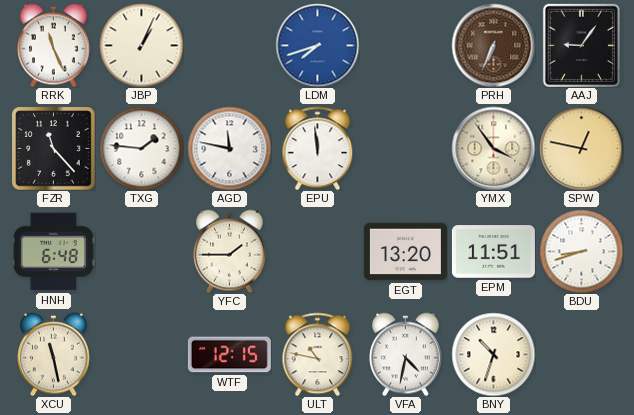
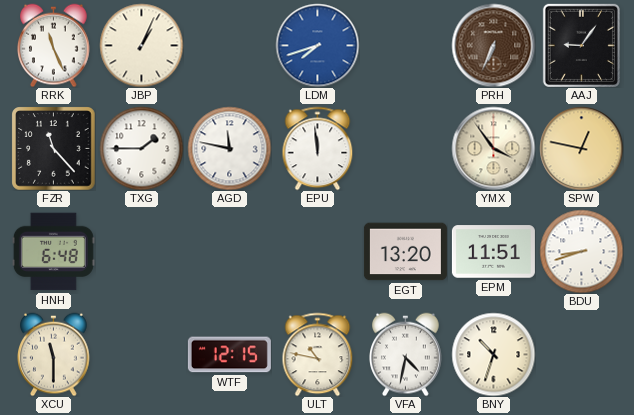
TXG: 1:46 -> 1:45
YFC: 1:45 -> none
XCU: 11:28 -> 11:30
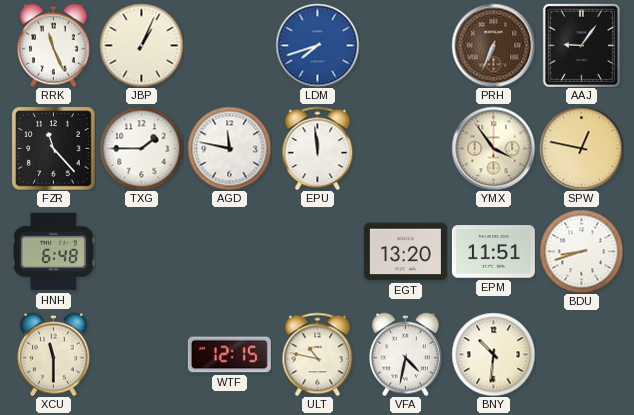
BNY: 10:33 -> 10:31
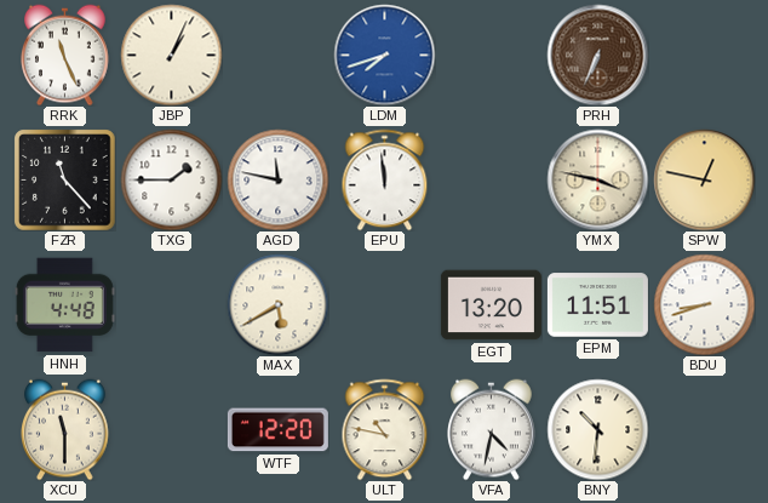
AAJ: 9:06 -> none
YMX: 3:54 -> 3:47
HNH: 6:48 -> 4:48
MAX: none -> 5:40
WTF: 12:15 -> 12:20
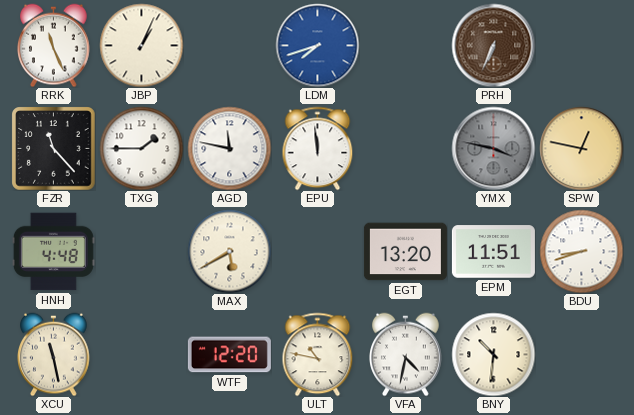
YMX dial: cream -> grey
XCU: 11:30 -> 11:28
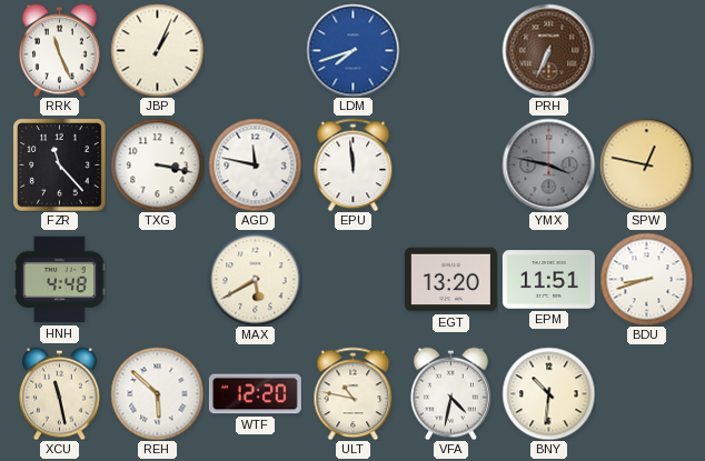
TXG: 1:45 -> 3:17
REH: none -> 5:52
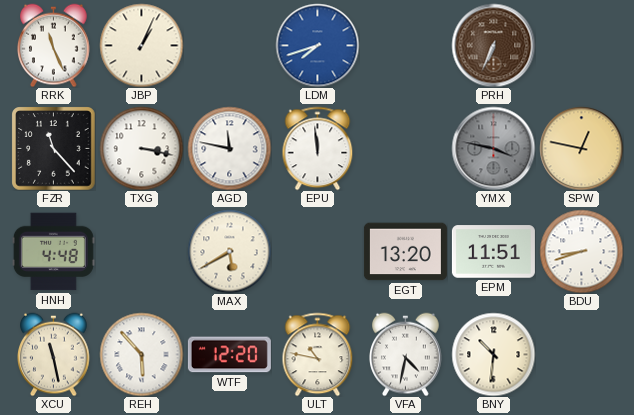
REH: 5:52 -> 5:53
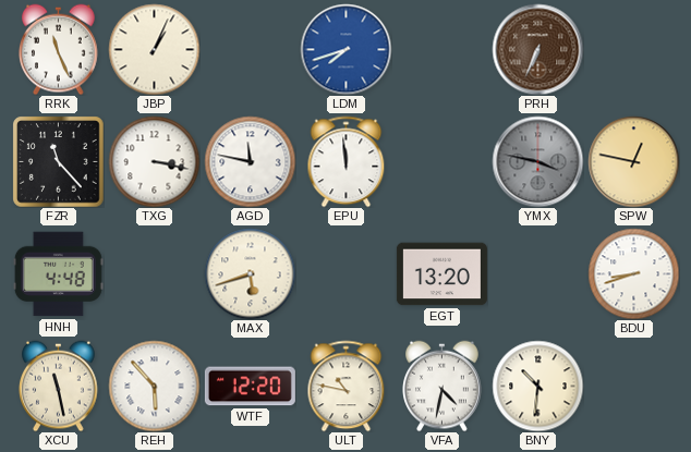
MAX: 5:40 -> 5:42
EPM: 11:51 -> none
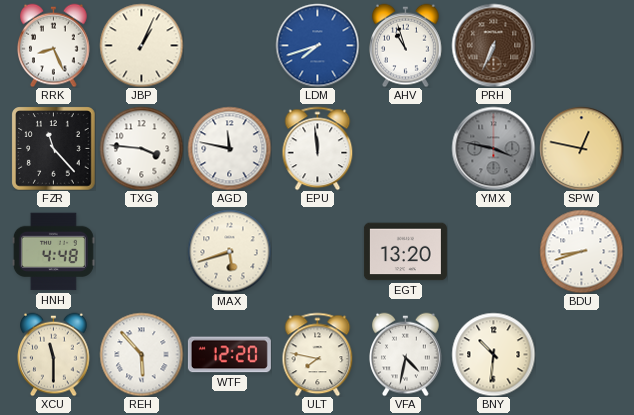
RRK: 11:26 -> 8:26
AHV: none -> 10:57
TXG: 3:17 -> 3:46
XCU: 11:28 -> 11:30
ULT: 10:47 -> 7:47
